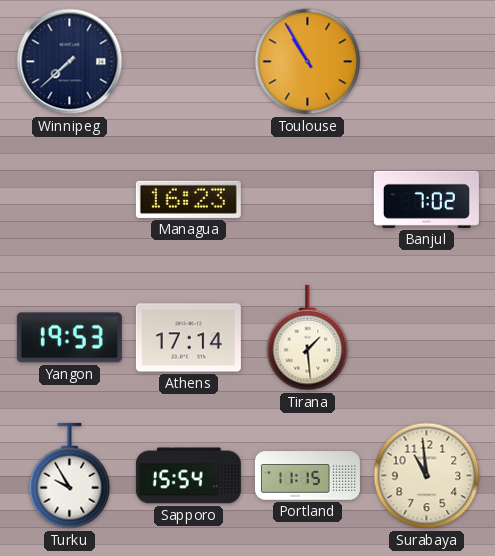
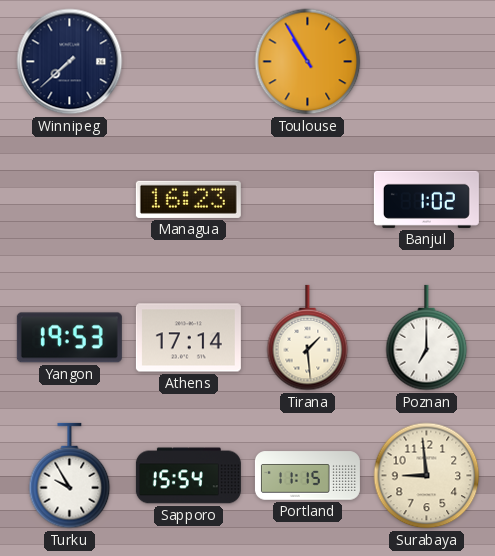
Banjul: 7:02 -> 1:02
Poznan: none -> 7:00
Surabaya: 10:59 -> 8:59
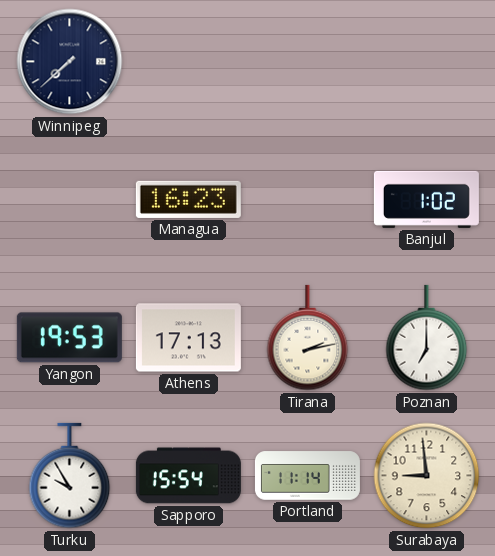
Toulouse: 10:55 -> none
Athens: 17:14 -> 17:13
Tirana: 1:29 -> 2:13
Portland: 11:15 -> 11:14
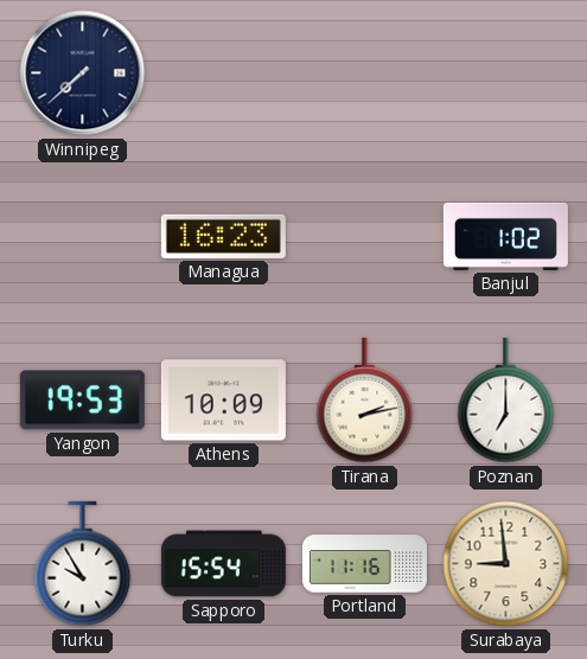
Athens: 17:13 -> 10:09
Portland: 11:14 -> 11:16
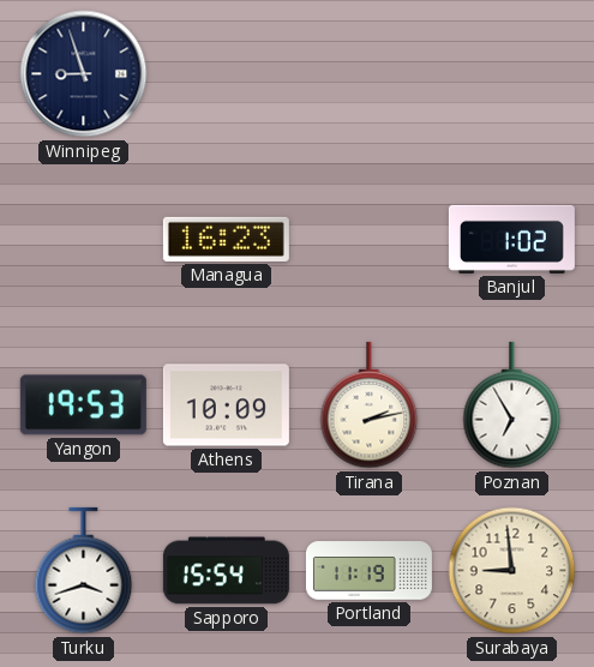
Winnipeg: 7:38 -> 8:57
Poznan: 7:00 -> 6:55
Turku: 9:55 -> 3:42
Portland: 11:16 -> 11:19
